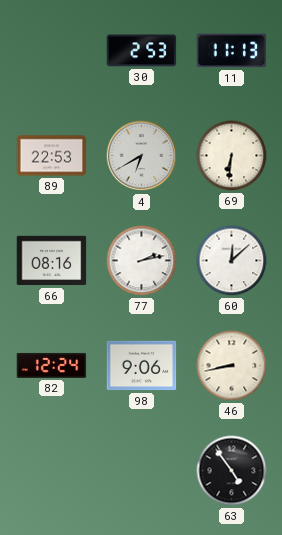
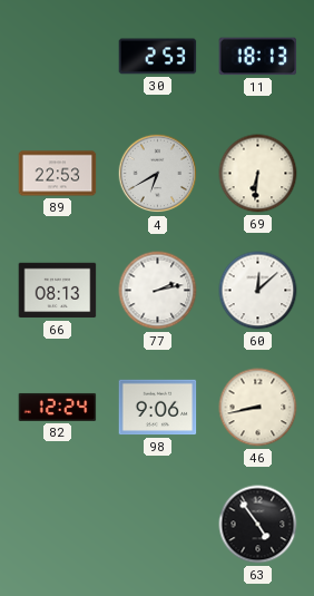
11: 11:13 -> 18:13
66: 08:16 -> 08:13
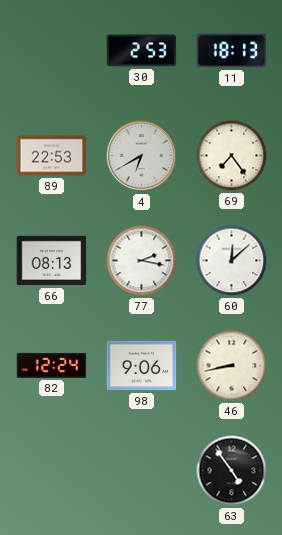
69: 6:31 -> 7:24
77: 2:13 -> 2:17
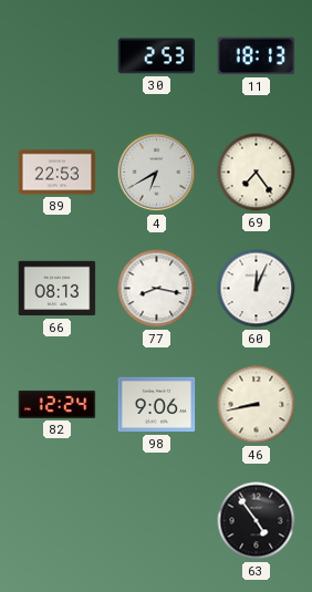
77: 2:17 -> 8:17
60: 12:08 -> 12:04
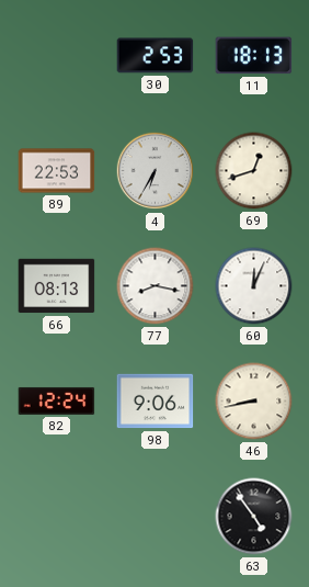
4: 6:40 -> 6:35
69: 7:24 -> 12:42
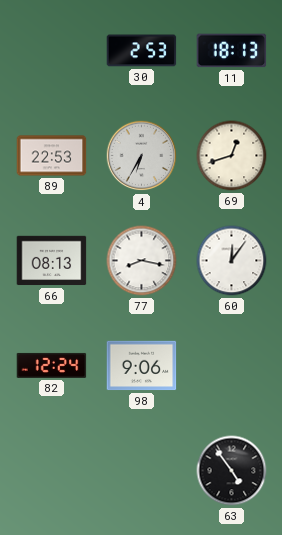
60: 12:04 -> 12:06
46: 8:43 -> none
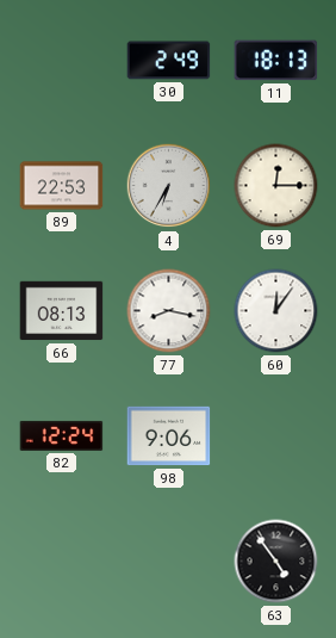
30: 2:53 -> 2:49
69: 12:42 -> 12:15
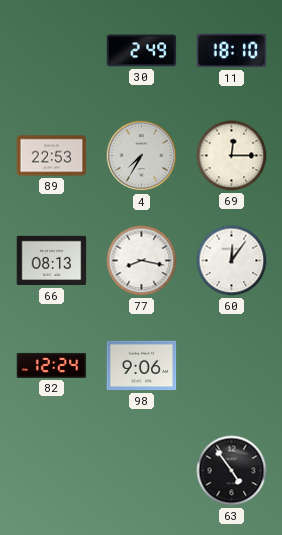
11: 18:13 -> 18:10
4: 6:35 -> 7:35
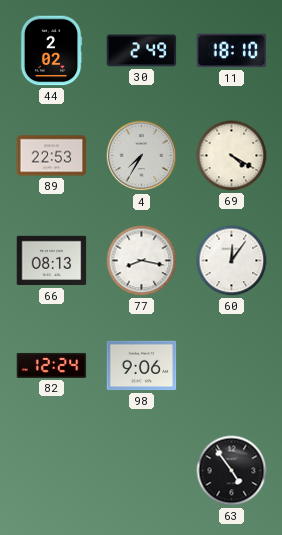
44: none -> 2:02
69: 12:15 -> 4:20
